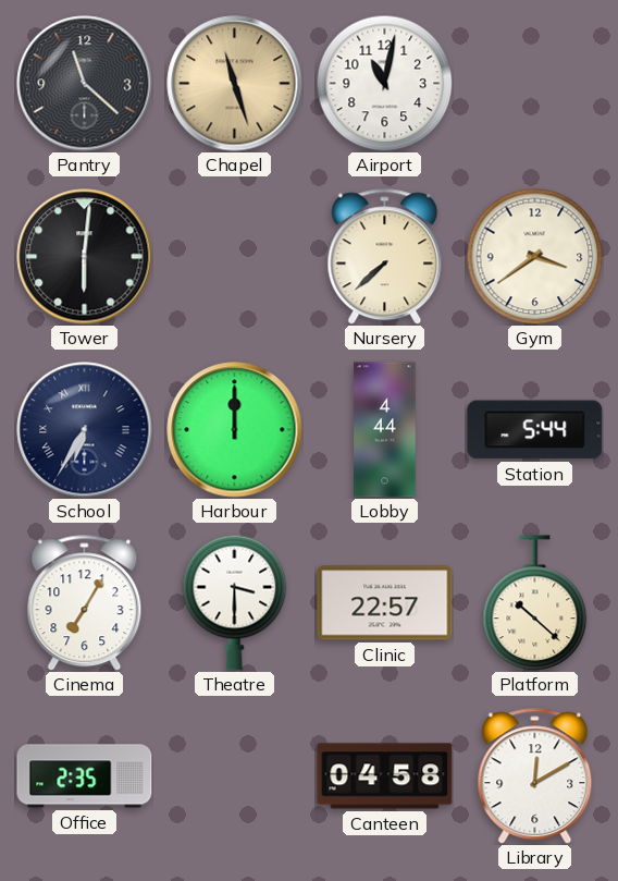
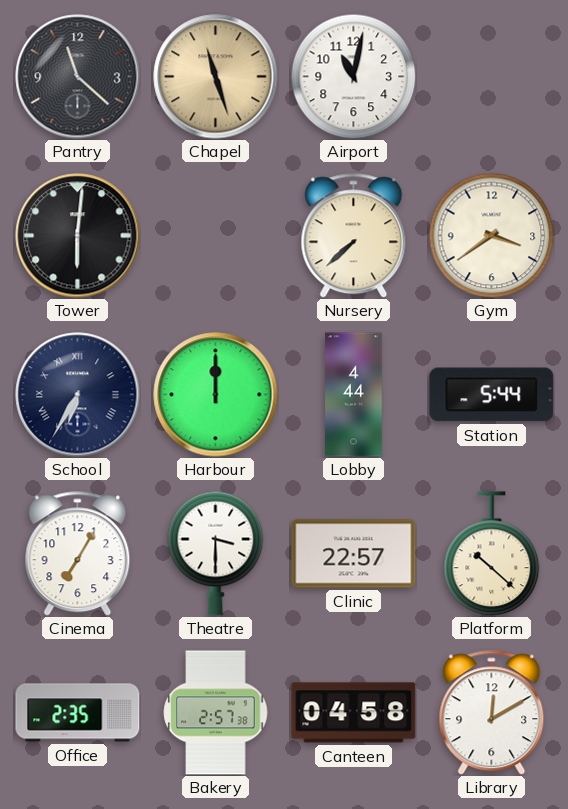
Bakery: none -> 2:57
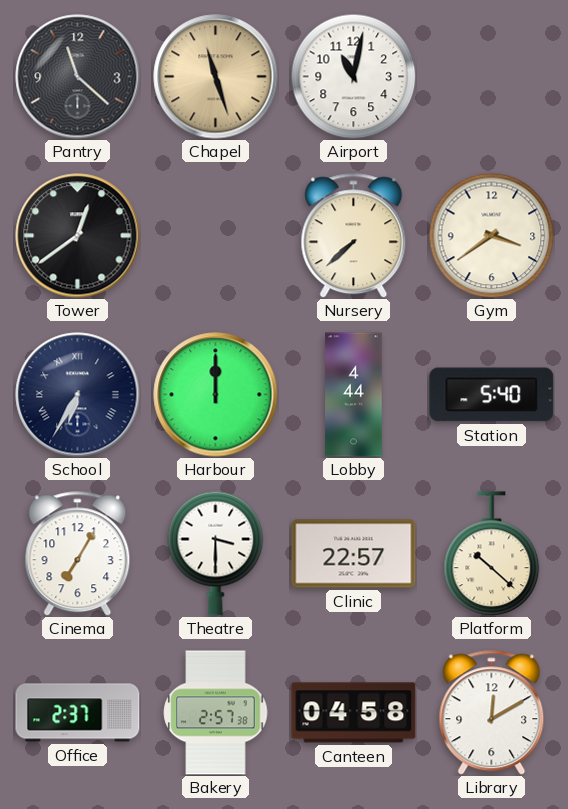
Tower: 6:01 -> 12:39
Station: 5:44 -> 5:40
Office: 2:35 -> 2:37
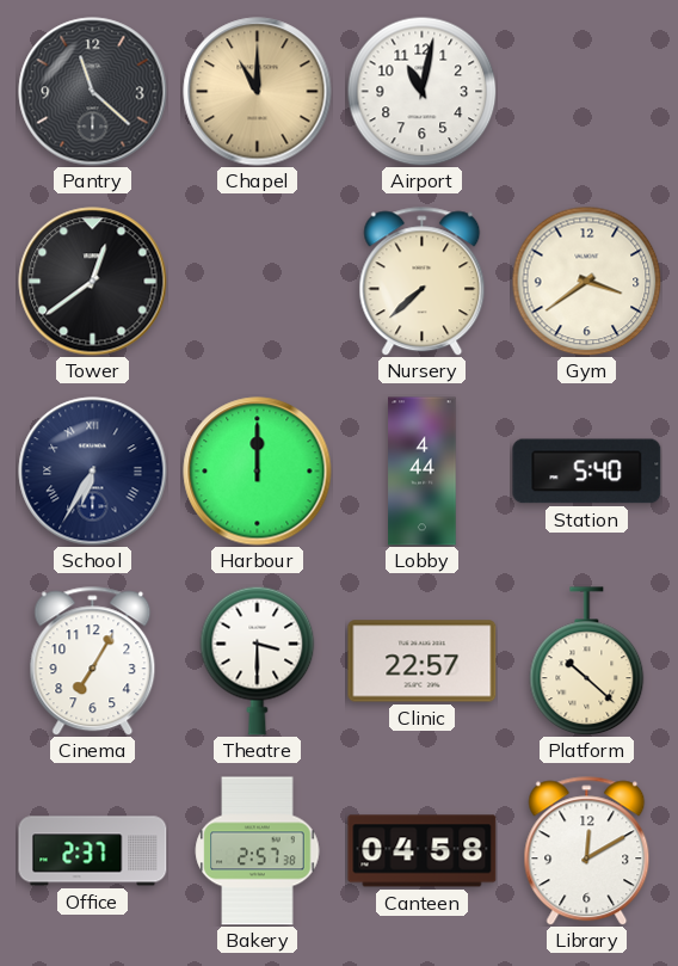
Chapel: 11:27 -> 11:00
